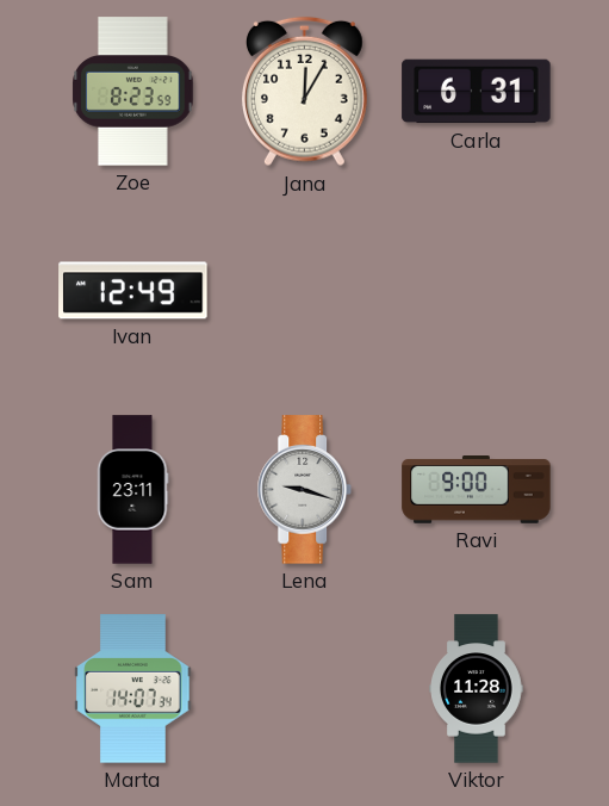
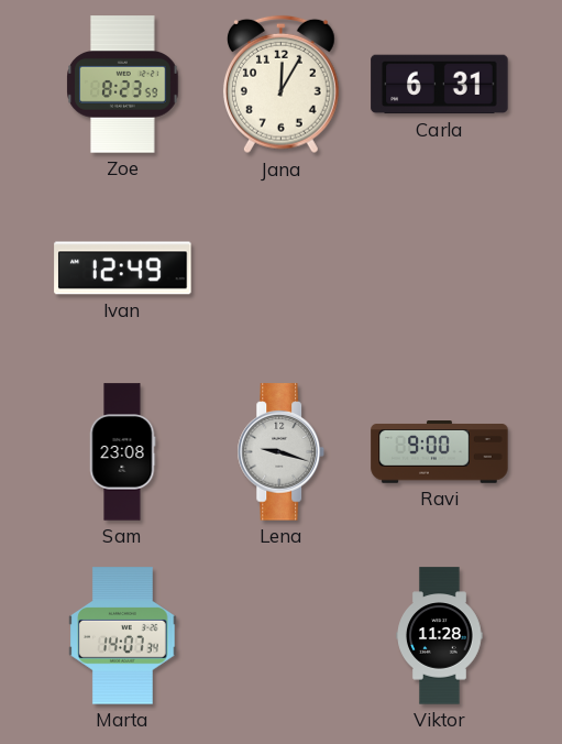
Sam: 23:11 -> 23:08
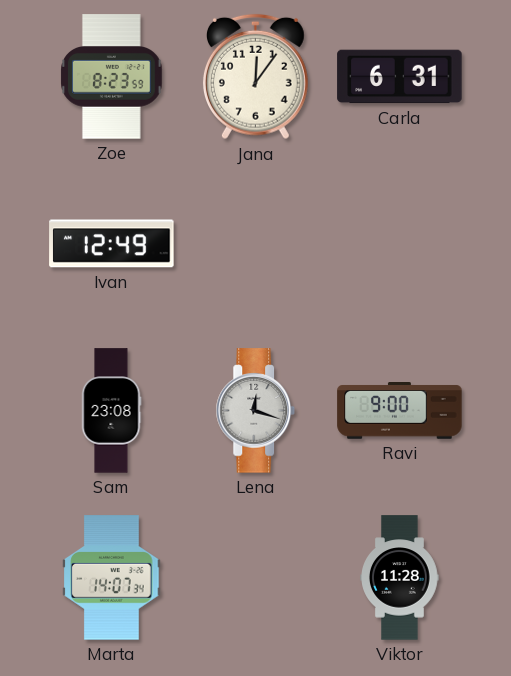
Jana: 12:05 -> 12:06
Lena: 9:18 -> 12:18
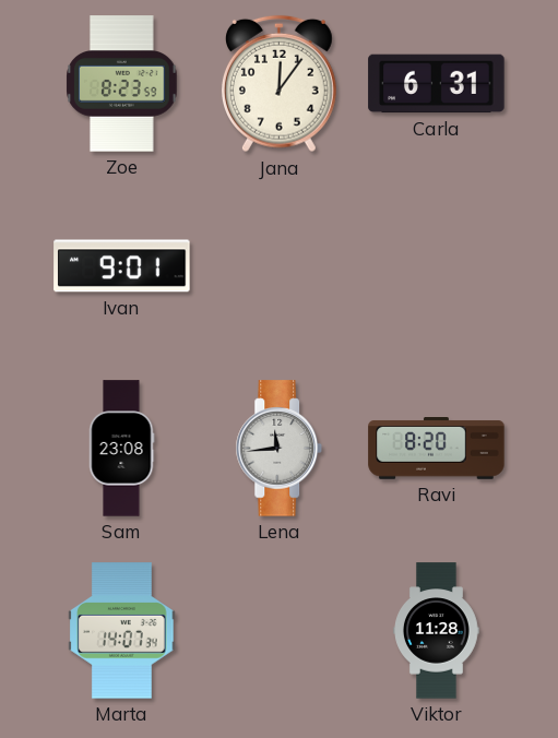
Ivan: 12:49 -> 9:01
Lena: 12:18 -> 11:44
Ravi: 9:00 -> 8:20
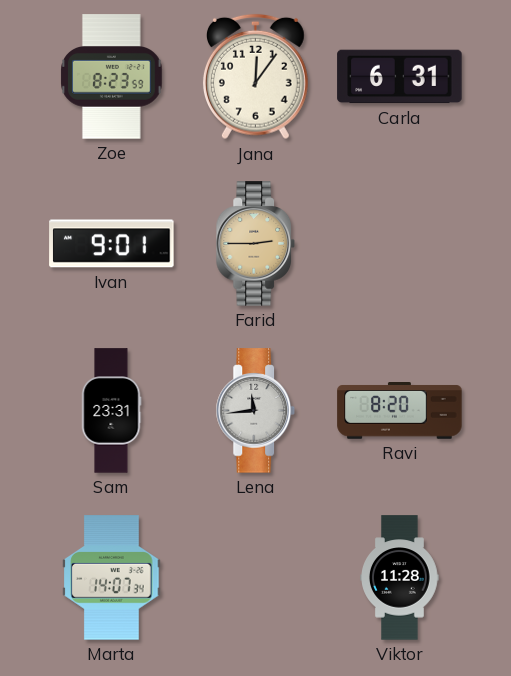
Farid: none -> 2:45
Sam: 23:08 -> 23:31
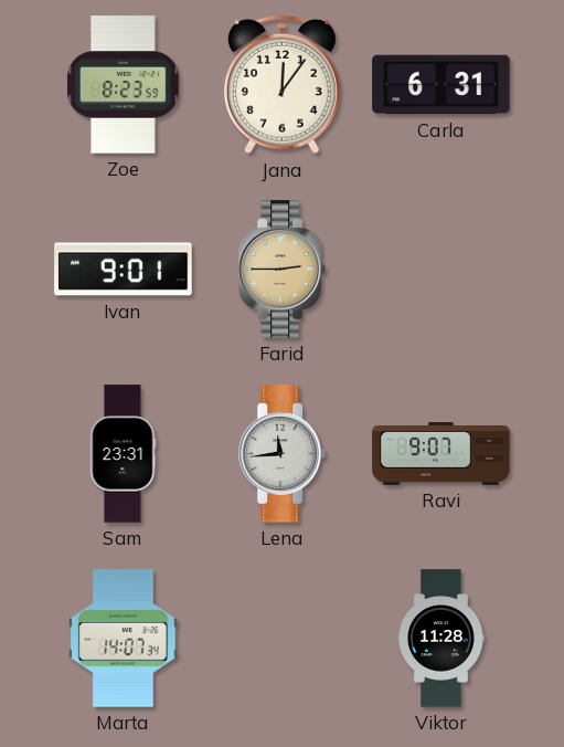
Ravi: 8:20 -> 9:07
